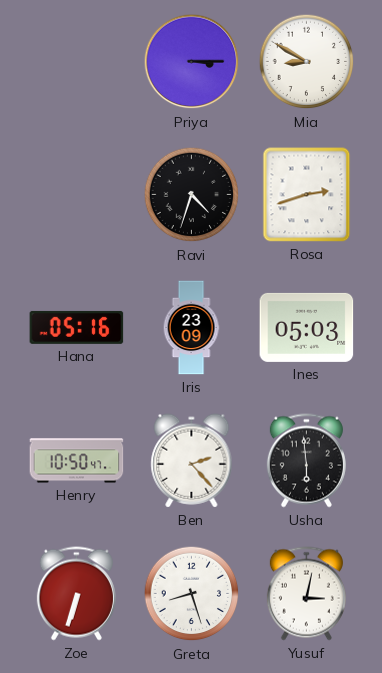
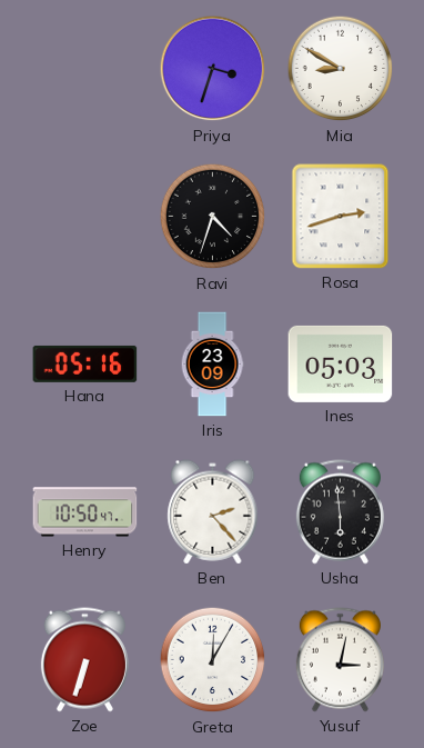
Priya: 3:15 -> 3:33
Greta: 8:27 -> 12:05
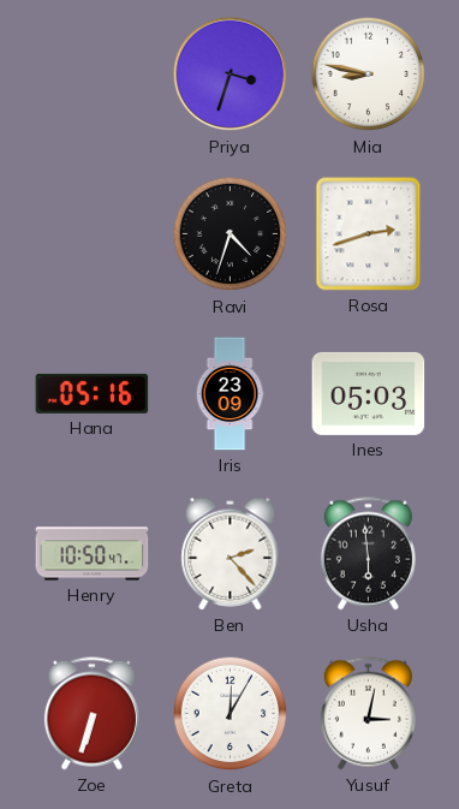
Mia: 8:50 -> 8:47
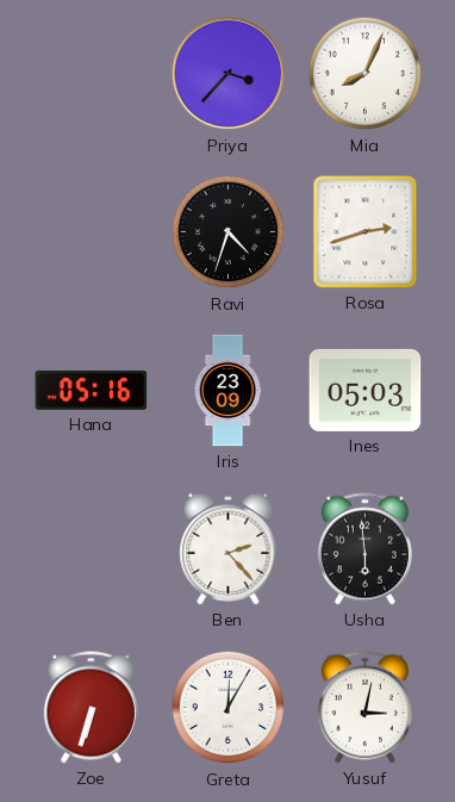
Priya: 3:33 -> 3:37
Mia: 8:47 -> 8:04
Henry: 10:50 -> none
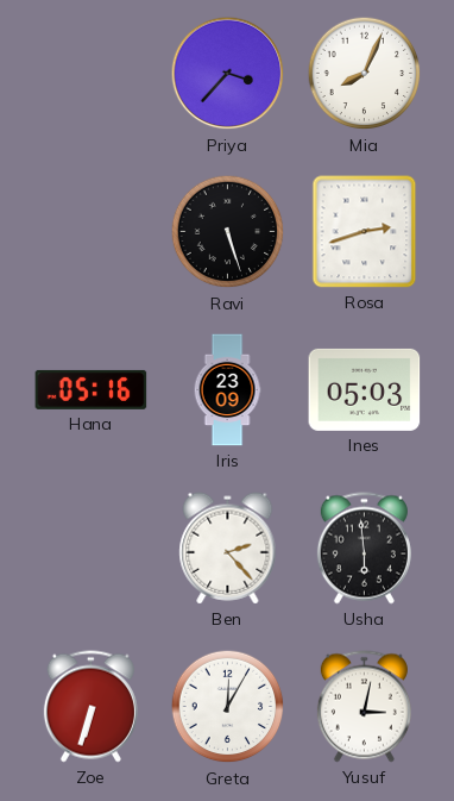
Ravi: 4:33 -> 5:27
